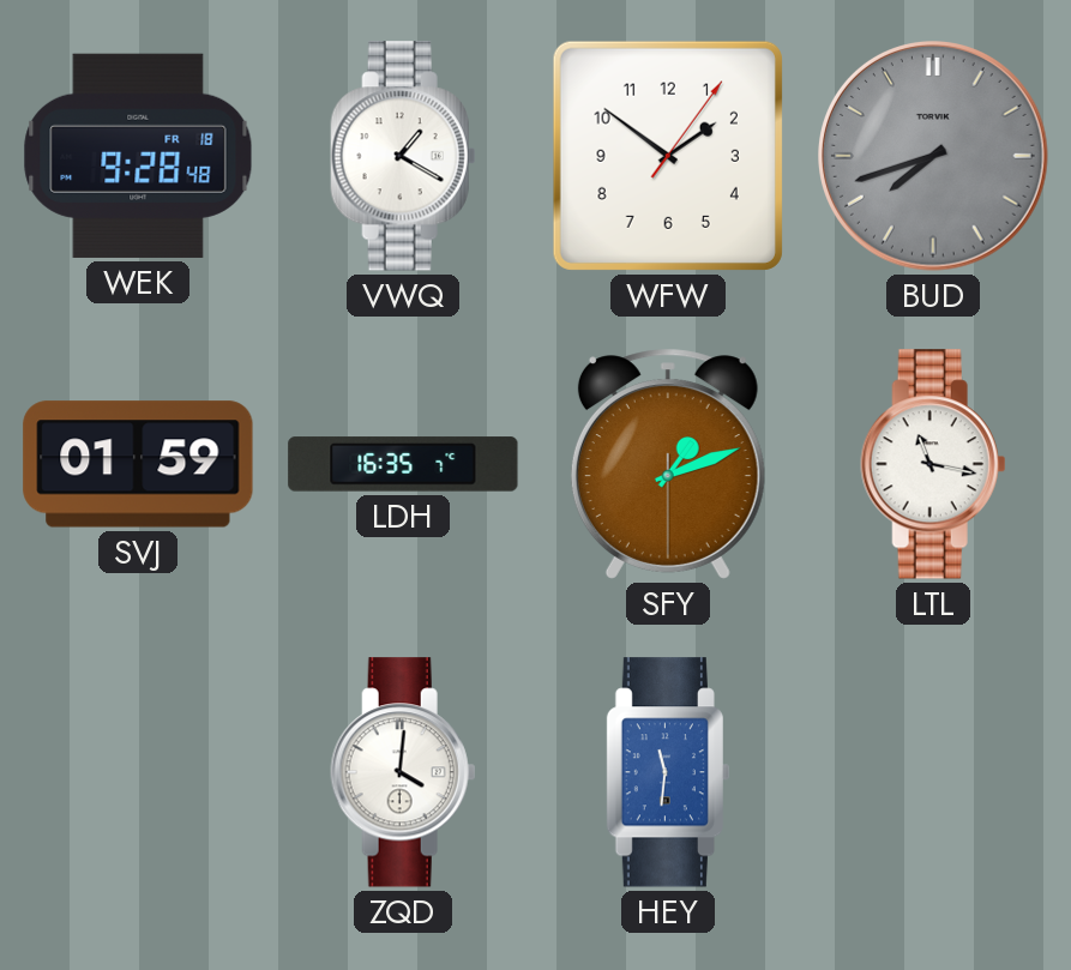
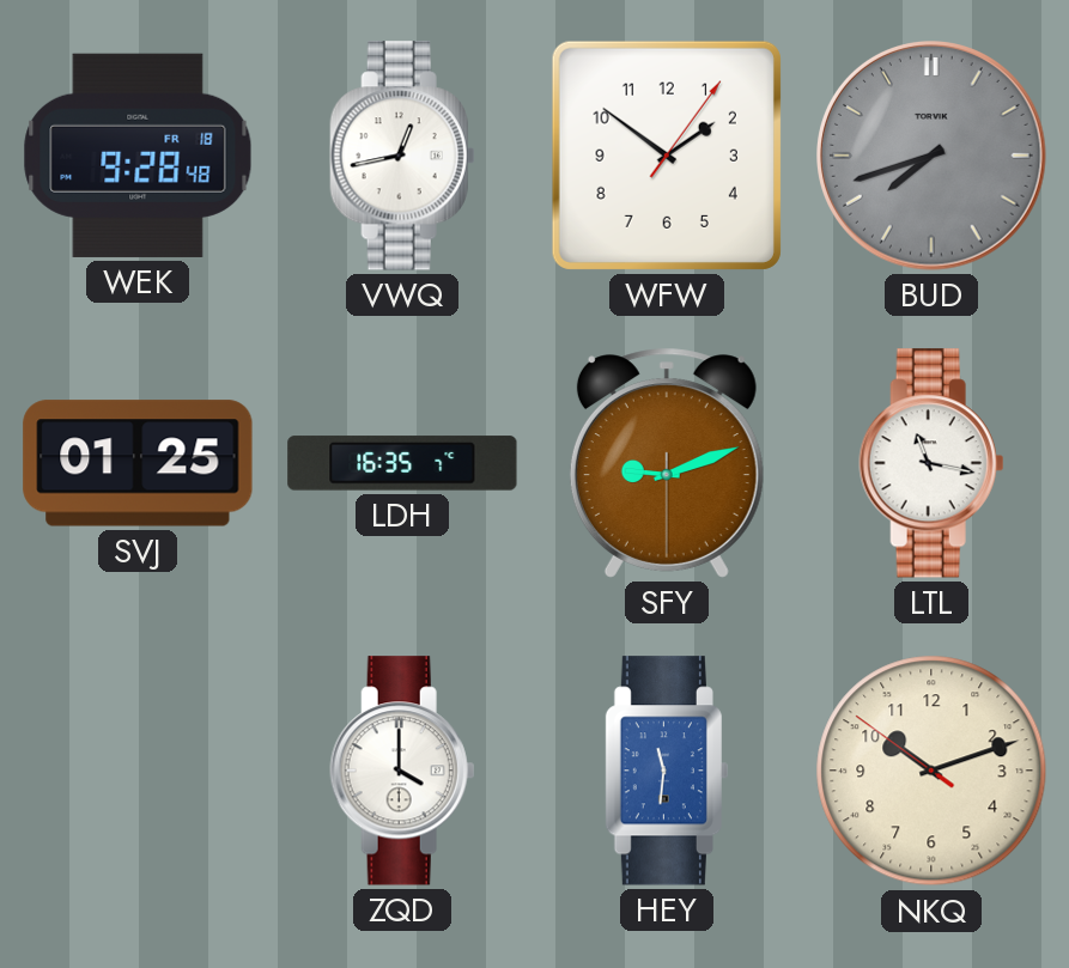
VWQ: 1:20 -> 12:43
SVJ: 01:59 -> 01:25
SFY: 1:11 -> 9:11
ZQD: 4:01 -> 4:00
NKQ: none -> 10:11
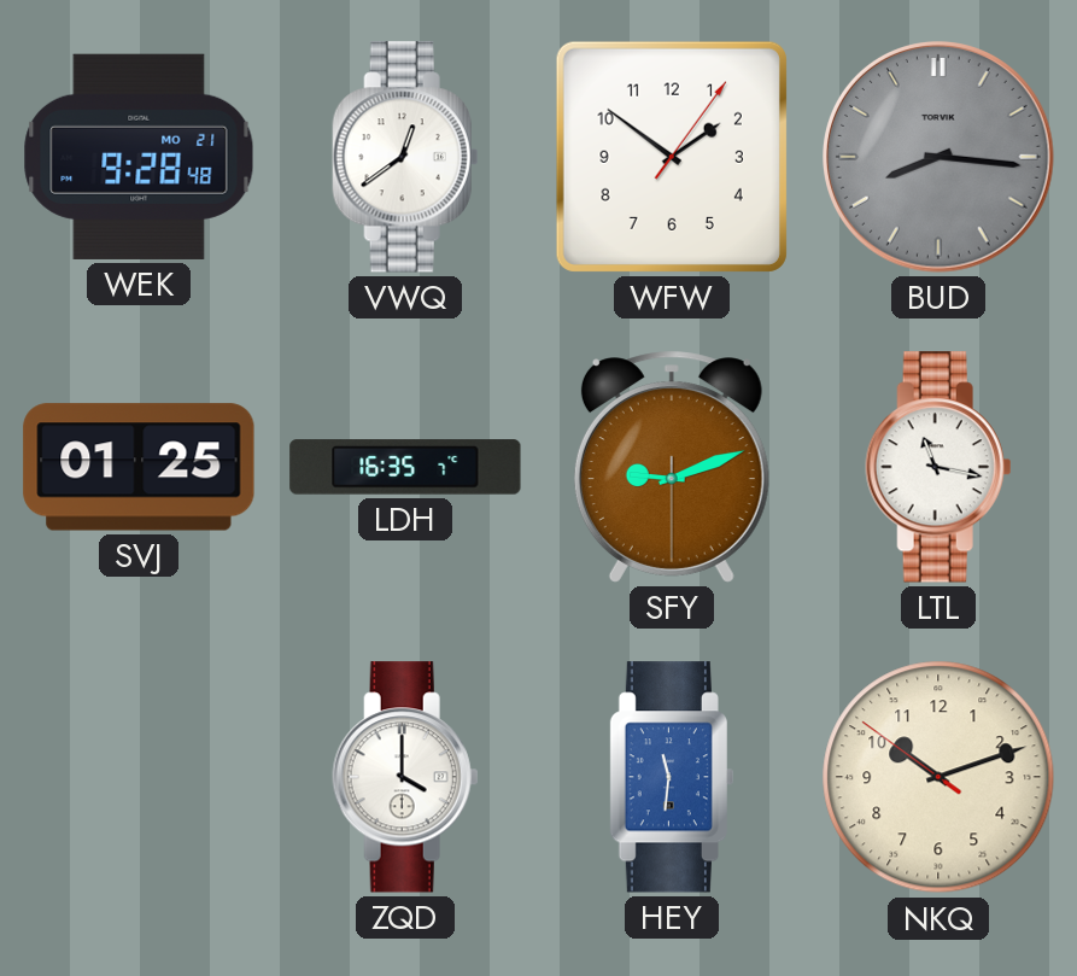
WEK date: FR 18 -> MO 21
VWQ: 12:43 -> 12:39
BUD: 7:42 -> 8:16
